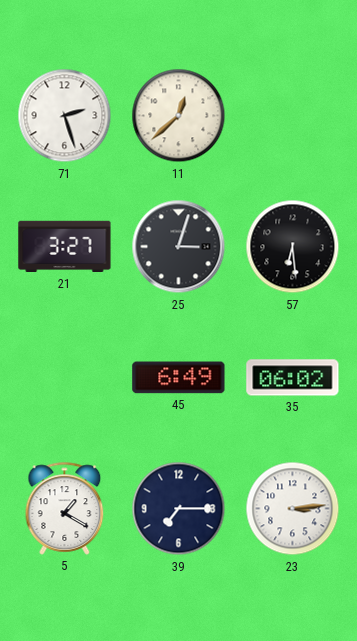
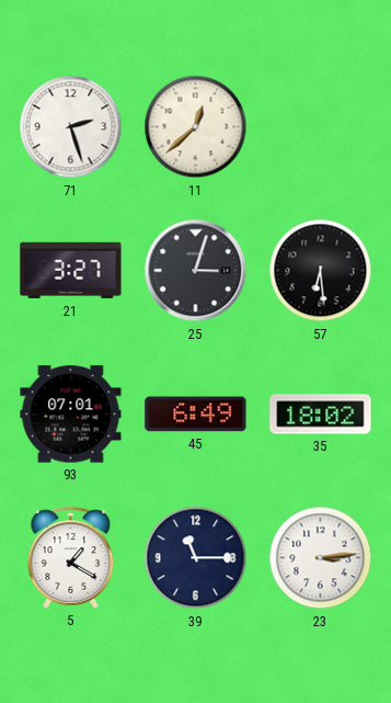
93: none -> 07:01
35: 06:02 -> 18:02
39: 7:15 -> 11:15
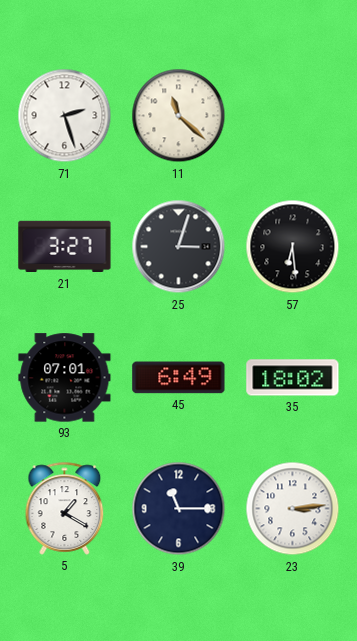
11: 12:38 -> 11:22
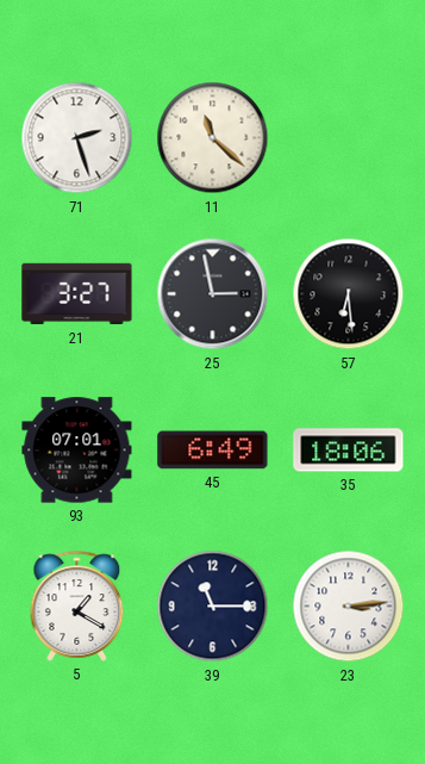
25: 3:03 -> 2:58
35: 18:02 -> 18:06
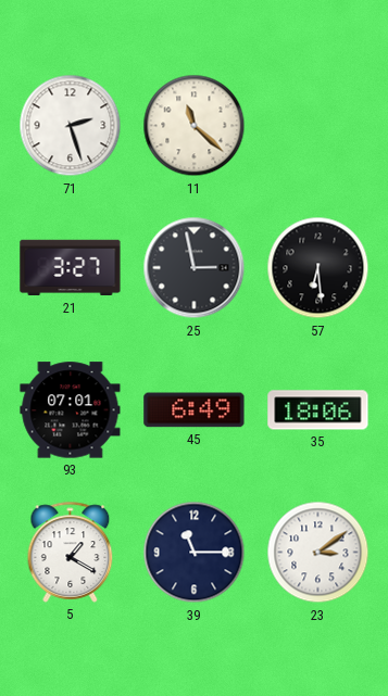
23: 3:14 -> 3:09
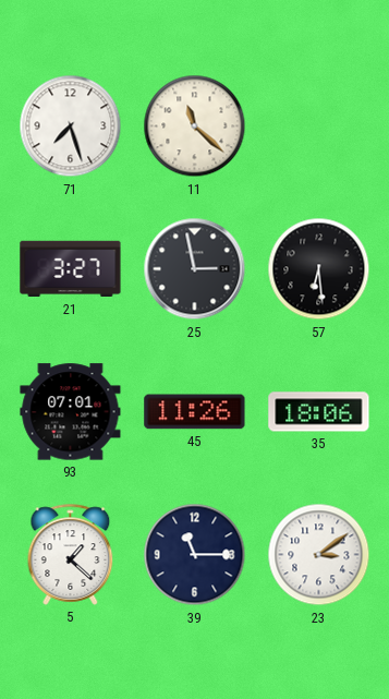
71: 2:27 -> 7:27
45: 6:49 -> 11:26
5: 1:20 -> 1:22
